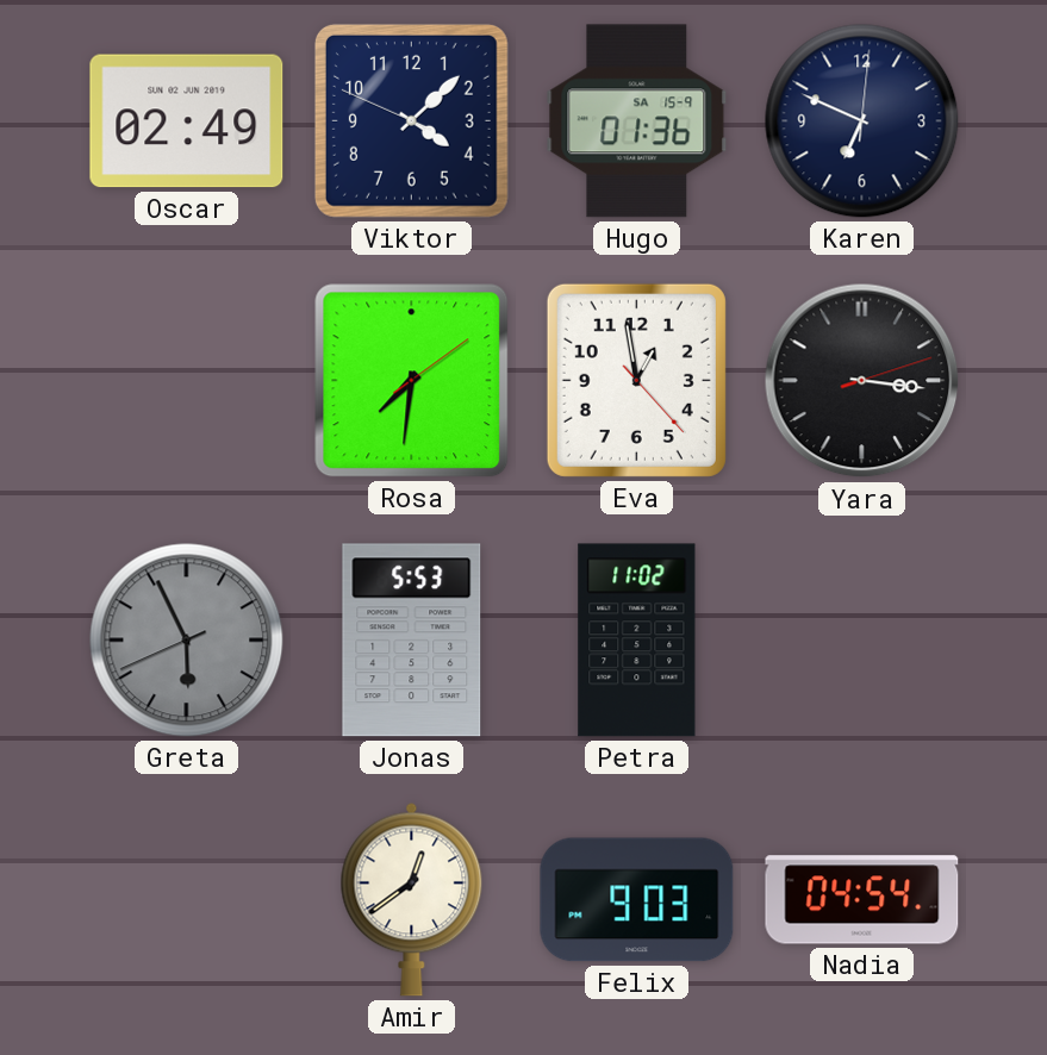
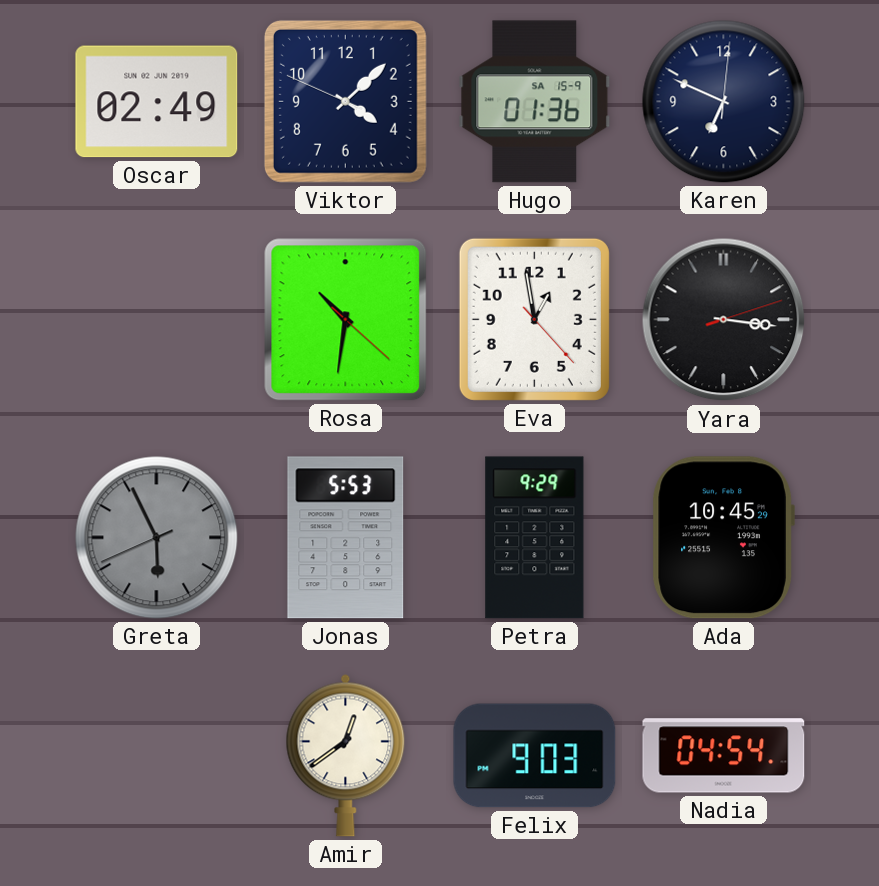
Rosa: 7:31 -> 10:31
Petra: 11:02 -> 9:29
Ada: none -> 10:45
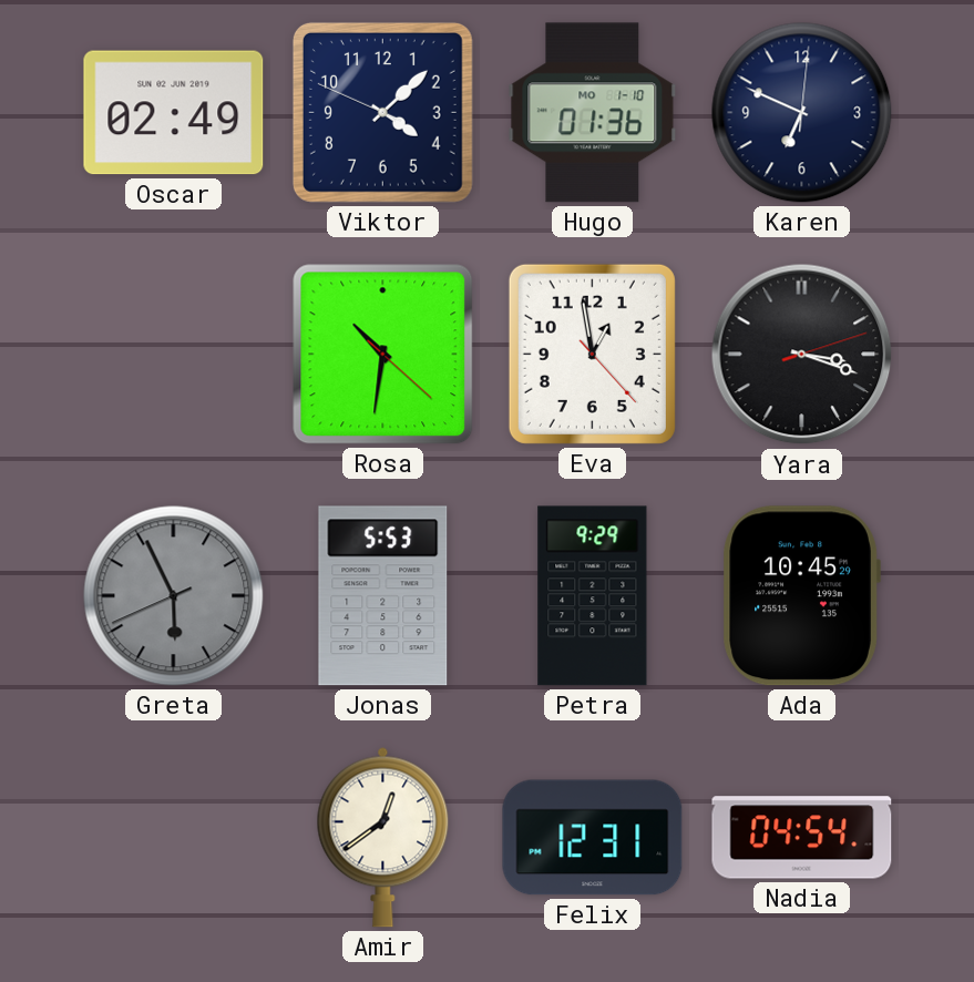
Hugo date: SA 15-9 -> MO 1-10
Yara: 3:16 -> 3:18
Felix: 9:03 -> 12:31
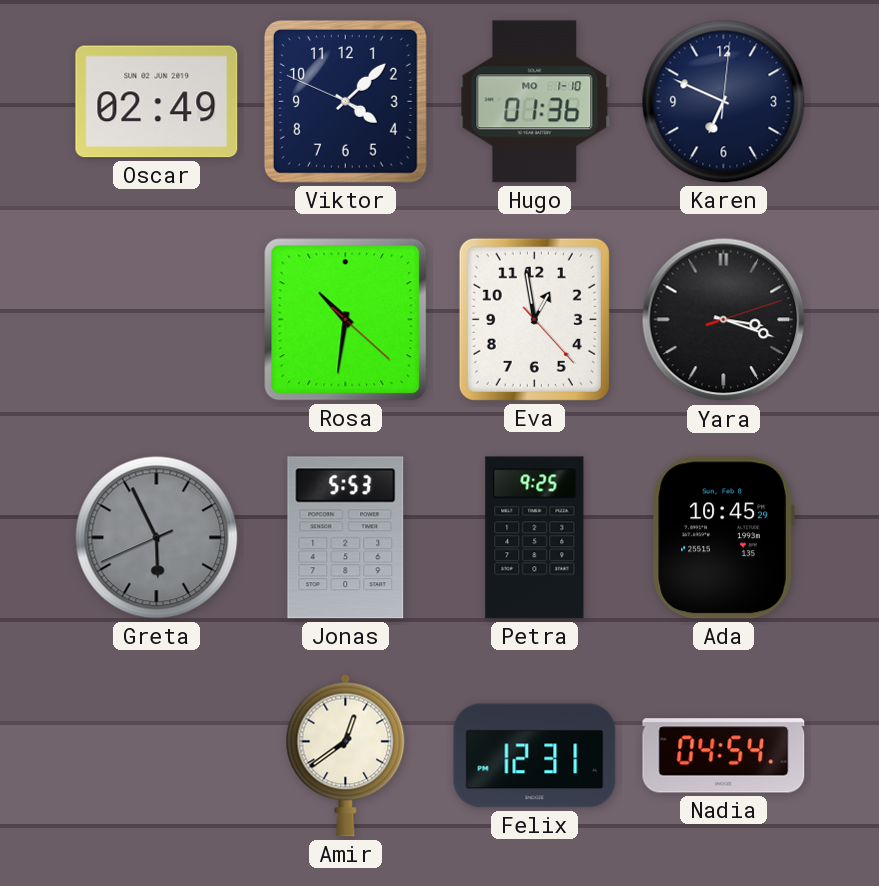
Petra: 9:29 -> 9:25
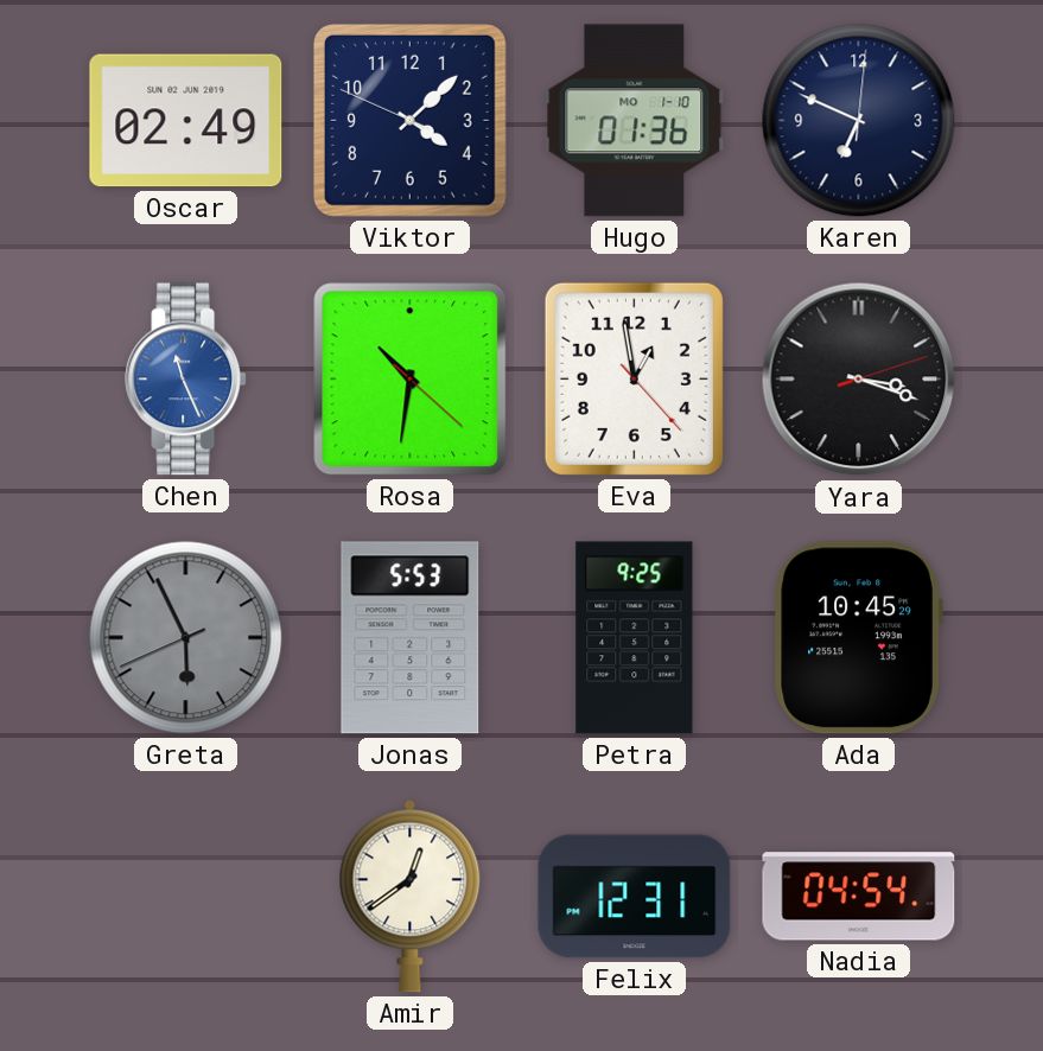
Chen: none -> 11:26
